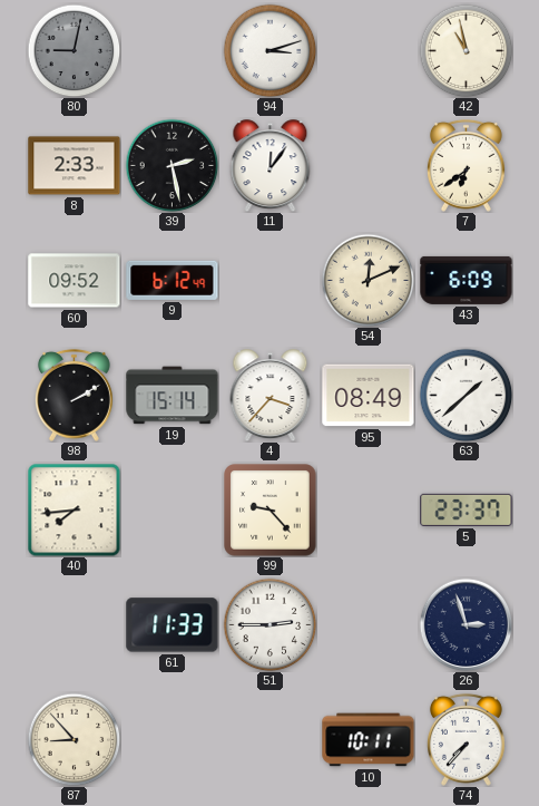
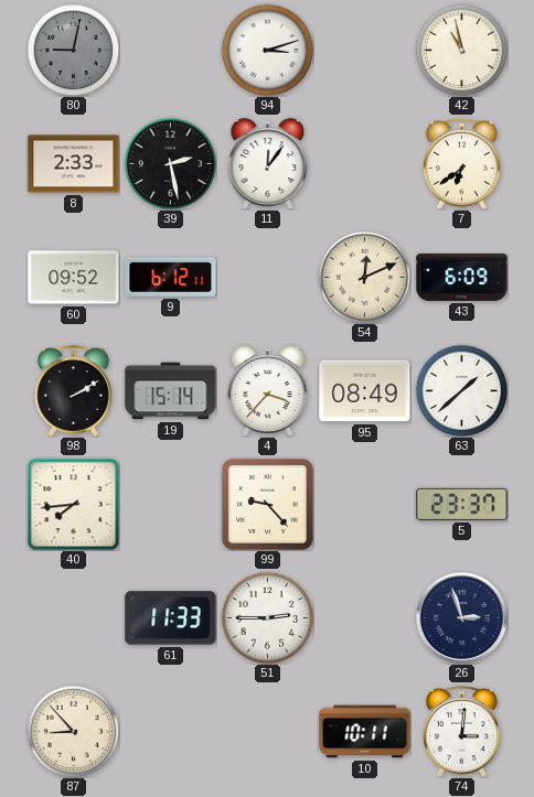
9: 6:12:49 -> 6:12:11
74: 7:37 -> 3:01
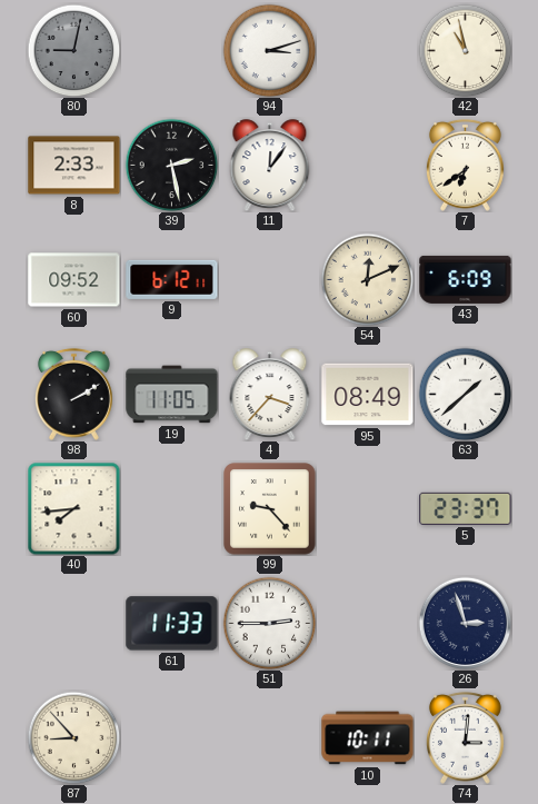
19: 15:14 -> 11:05
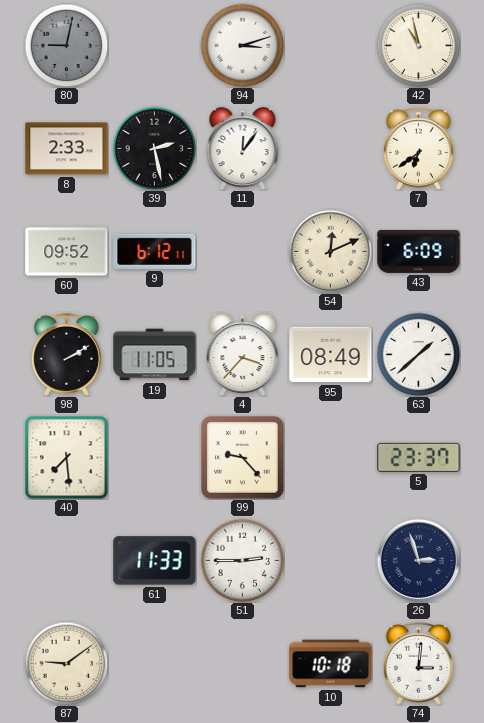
40: 7:44 -> 7:29
87: 8:53 -> 9:09
10: 10:11 -> 10:18
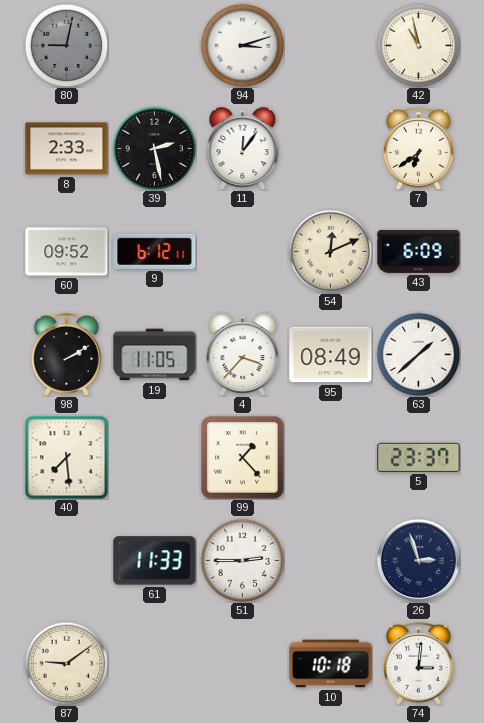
99: 9:23 -> 1:23
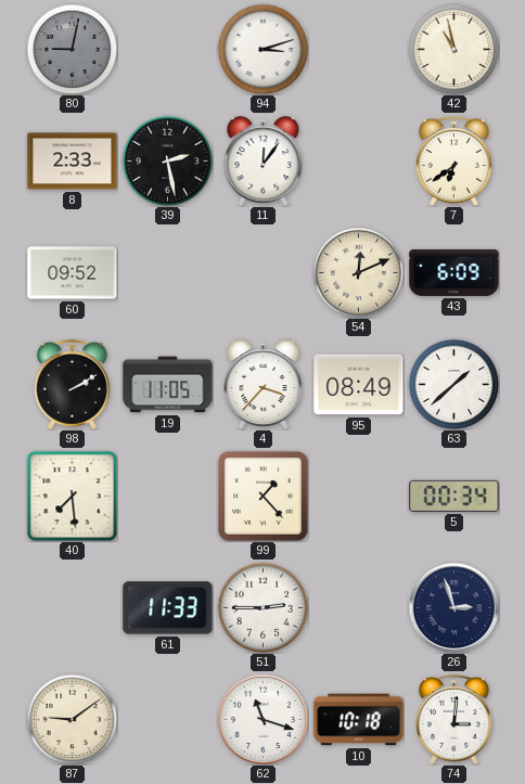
9: 6:12 -> none
5: 23:37 -> 00:34
62: none -> 11:18
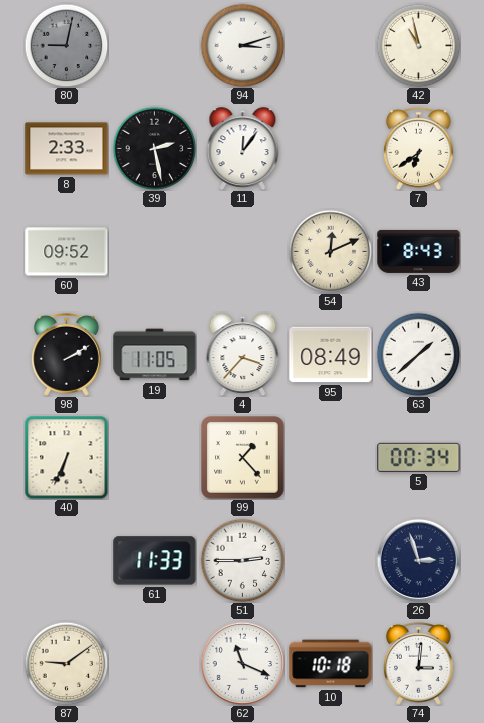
43: 6:09 -> 8:43
40: 7:29 -> 6:34
62: 11:18 -> 11:19
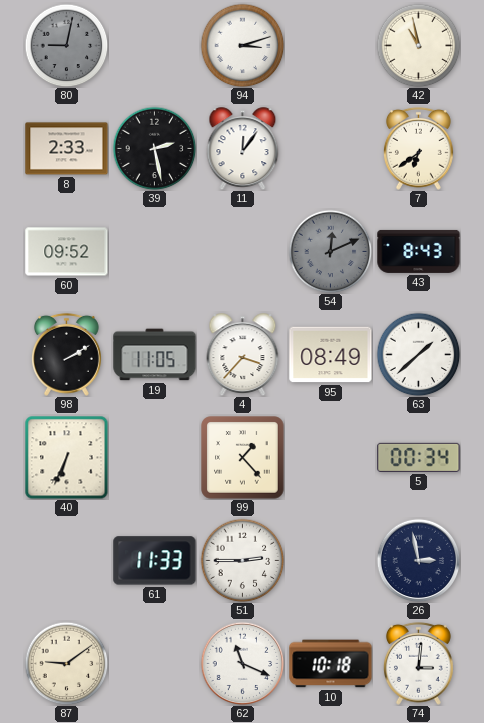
54 dial: cream -> grey
26: 2:57 -> 2:58
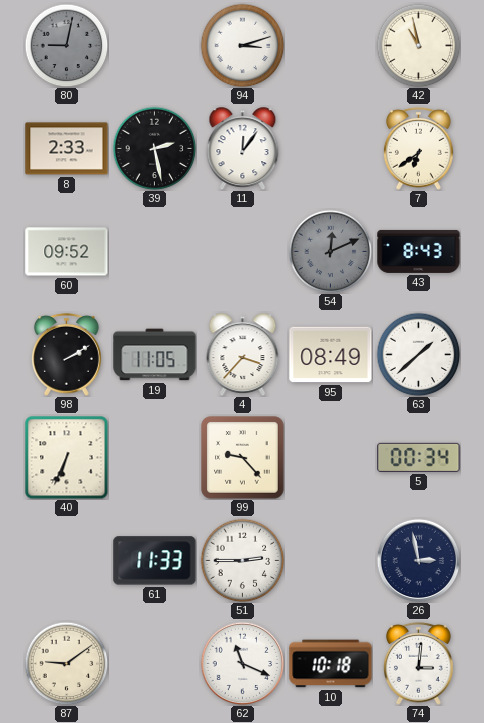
99: 1:23 -> 9:23
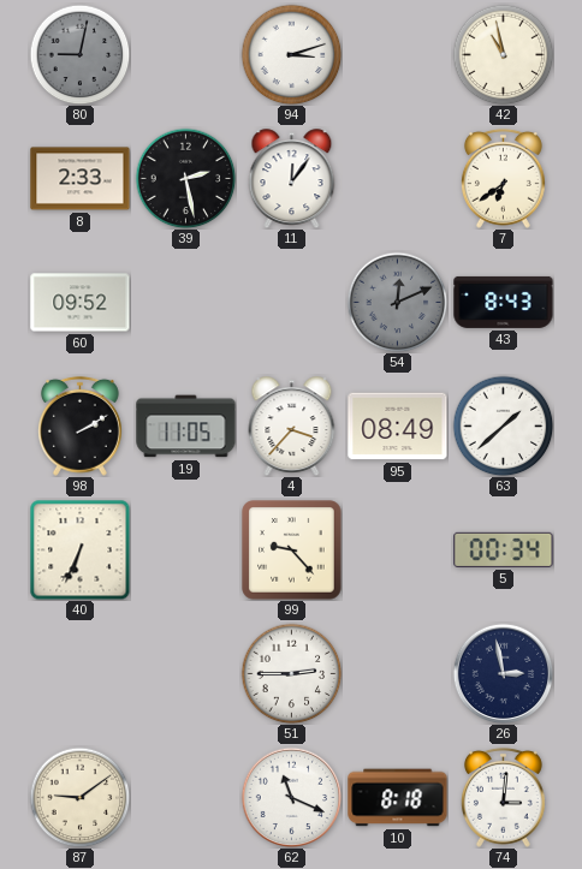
61: 11:33 -> none
10: 10:18 -> 8:18
